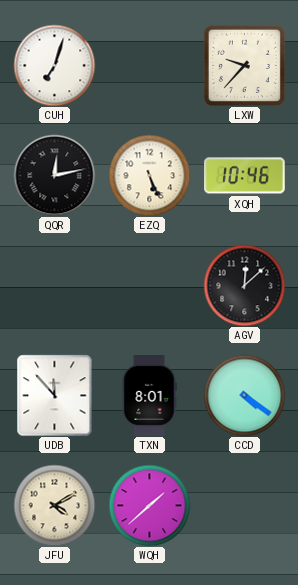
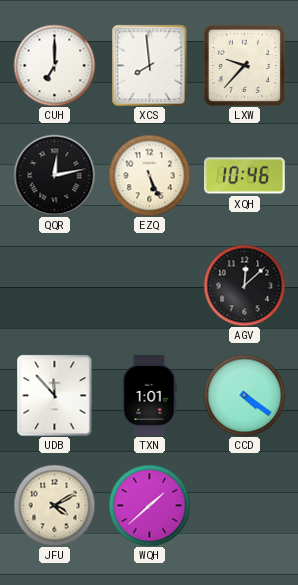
CUH: 7:03 -> 7:00
XCS: none -> 7:59
TXN: 8:01 -> 1:01
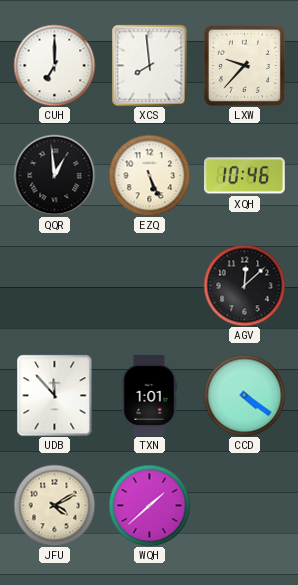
QQR: 12:13 -> 12:59
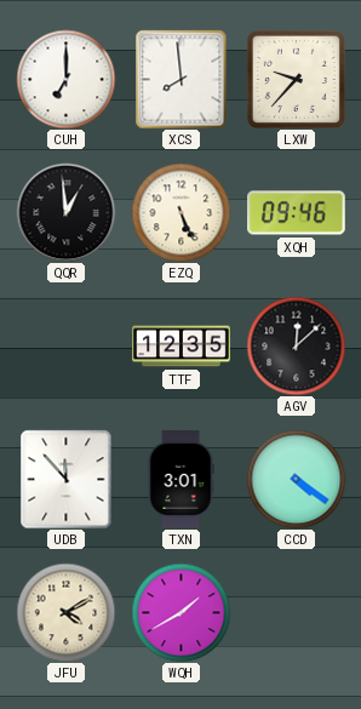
XQH: 10:46 -> 09:46
TTF: none -> 12:35
TXN: 1:01 -> 3:01
WQH: 1:38 -> 1:40
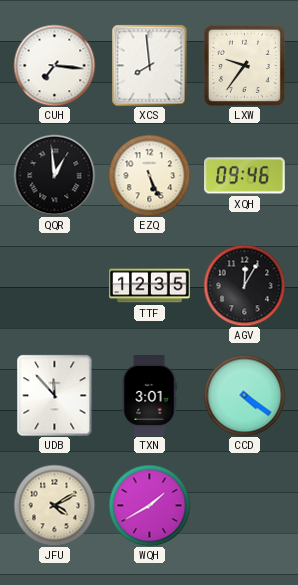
CUH: 7:00 -> 7:16
LXW: 9:37 -> 9:36
AGV: 12:08 -> 12:05
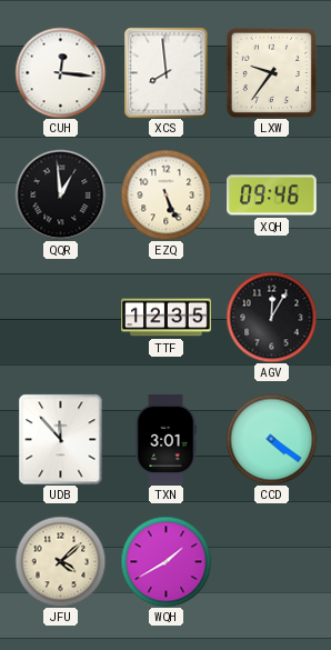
CUH: 7:16 -> 12:16
JFU: 4:10 -> 4:08
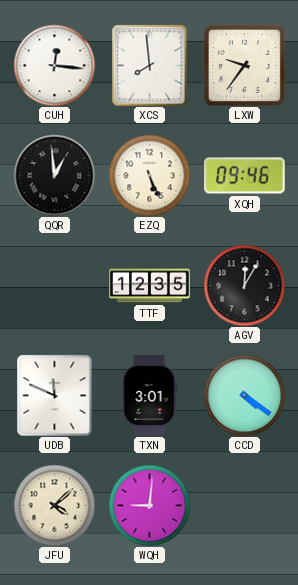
UDB: 11:53 -> 11:49
WQH: 1:40 -> 9:01
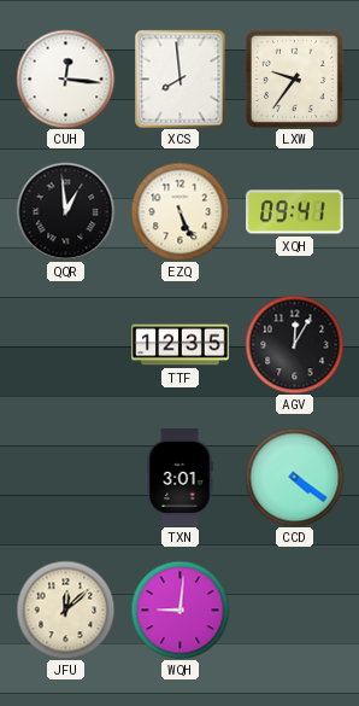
XQH: 09:46 -> 09:41
UDB: 11:49 -> none
JFU: 4:08 -> 12:08
